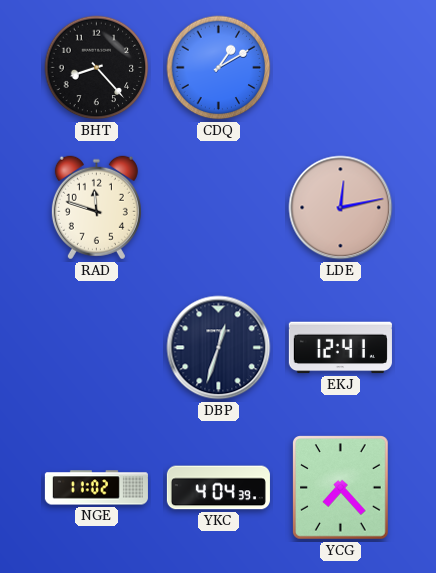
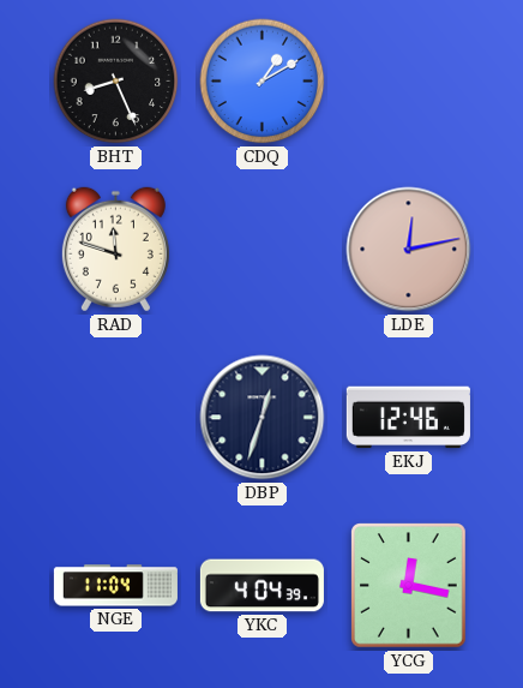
BHT: 8:23 -> 8:26
EKJ: 12:41 -> 12:46
NGE: 11:02 -> 11:04
YCG: 7:23 -> 12:17
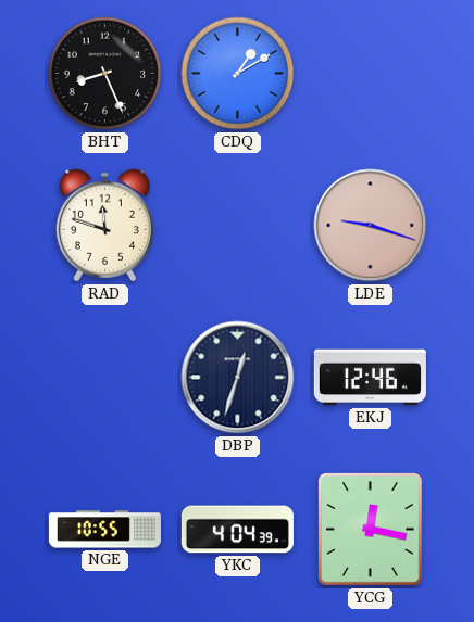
LDE: 12:13 -> 9:18
NGE: 11:04 -> 10:55
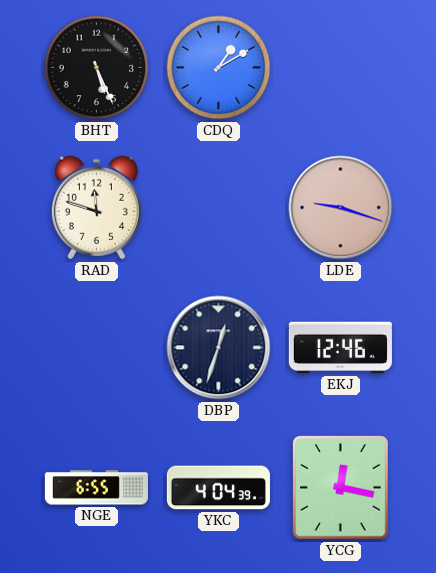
BHT: 8:26 -> 5:26
NGE: 10:55 -> 6:55
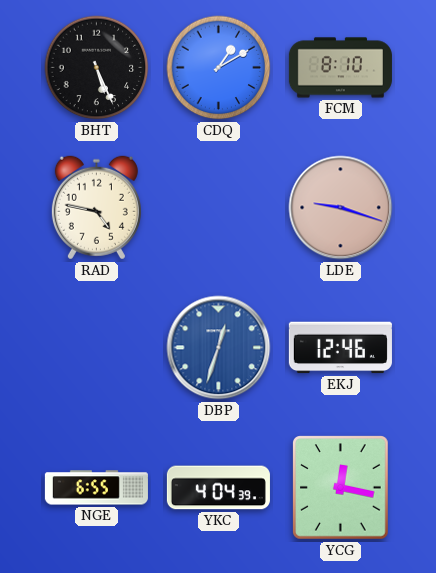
FCM: none -> 8:10
RAD: 11:48 -> 4:47
DBP dial: navy -> blue
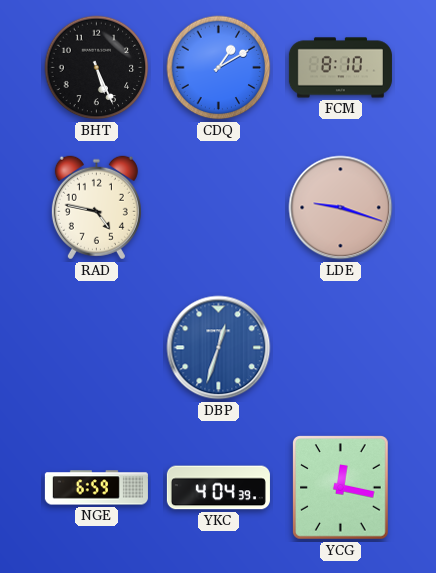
EKJ: 12:46 -> none
NGE: 6:55 -> 6:59
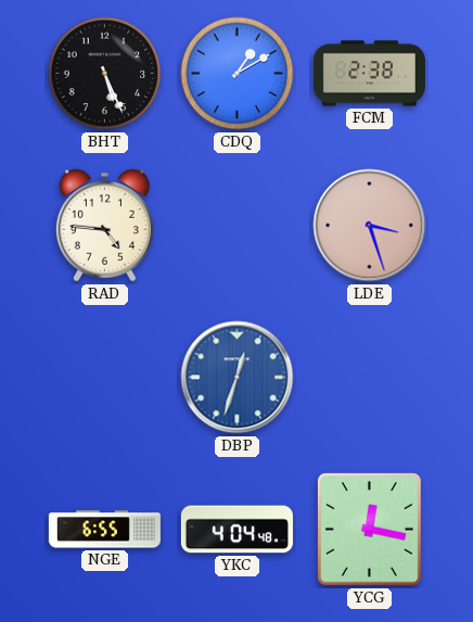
FCM: 8:10 -> 2:38
RAD: 4:47 -> 4:46
LDE: 9:18 -> 3:27
NGE: 6:59 -> 6:55
YKC: 4:04:39 -> 4:04:48
